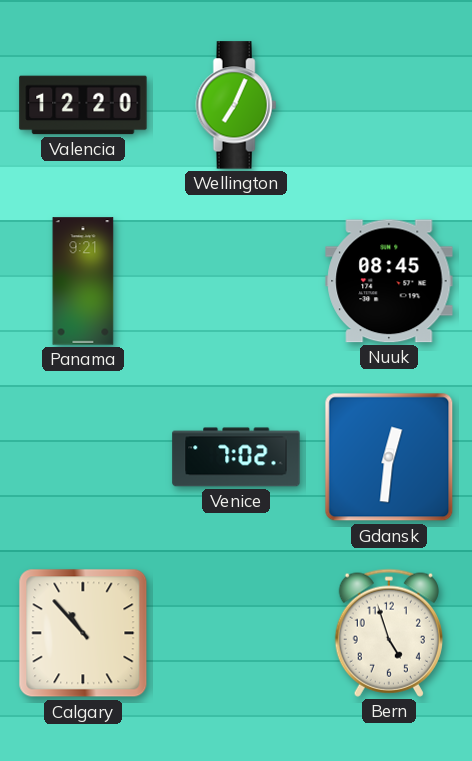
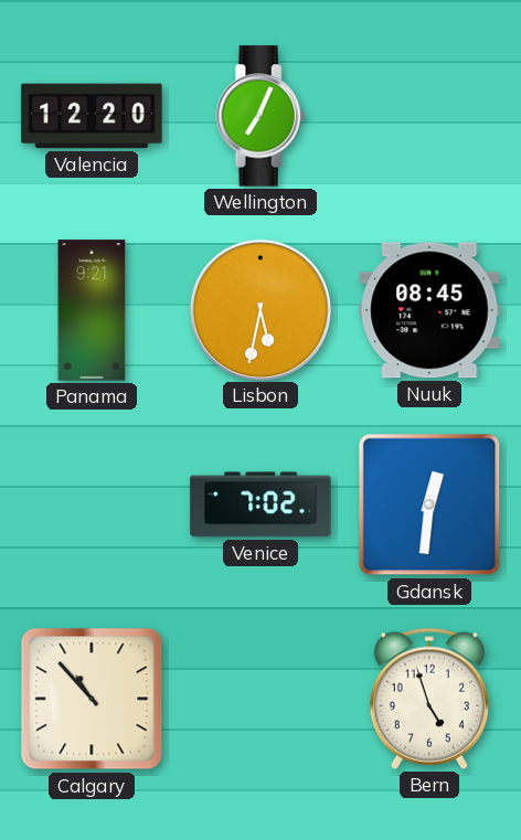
Lisbon: none -> 5:32
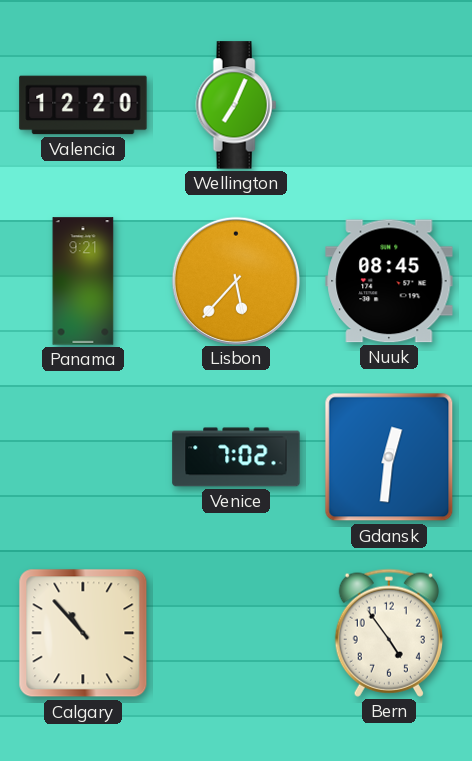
Lisbon: 5:32 -> 5:37
Bern: 4:57 -> 4:54
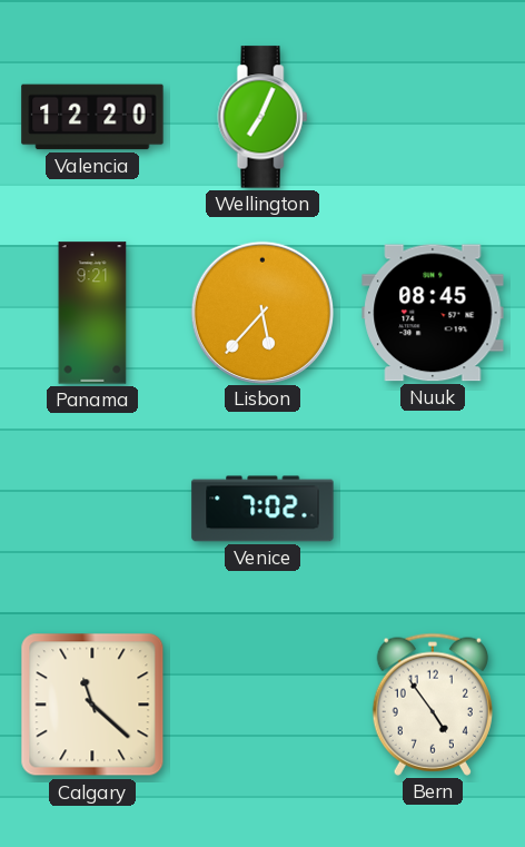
Gdansk: 12:31 -> none
Calgary: 10:53 -> 11:22
